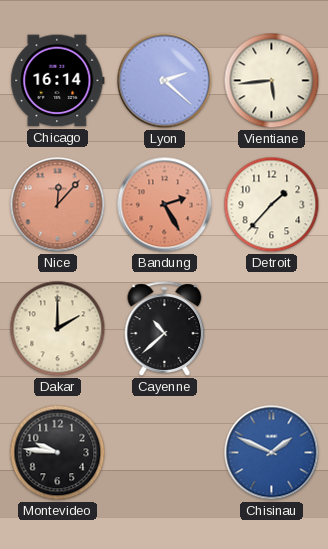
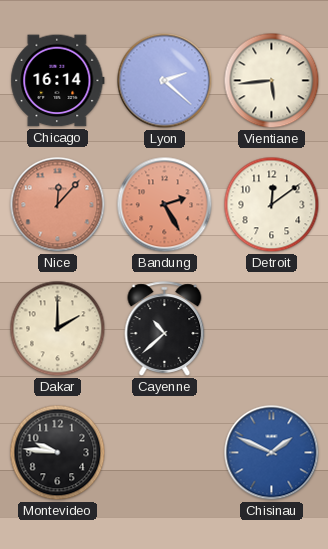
Detroit: 1:37 -> 12:09
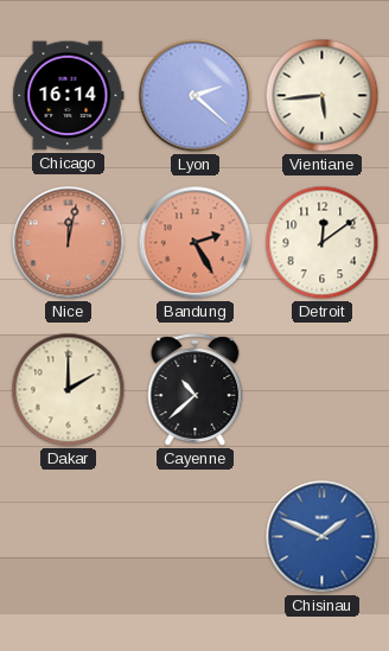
Nice: 12:07 -> 12:02
Montevideo: 9:46 -> none
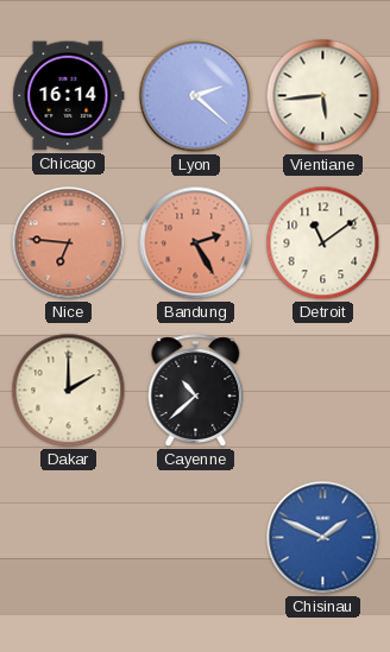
Nice: 12:02 -> 6:46
Detroit: 12:09 -> 11:09
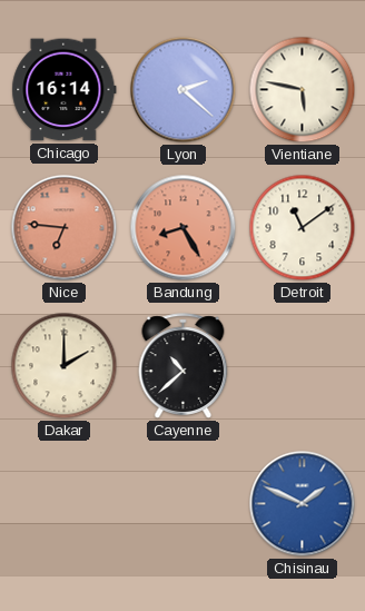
Vientiane: 5:44 -> 5:47
Bandung: 2:25 -> 8:25
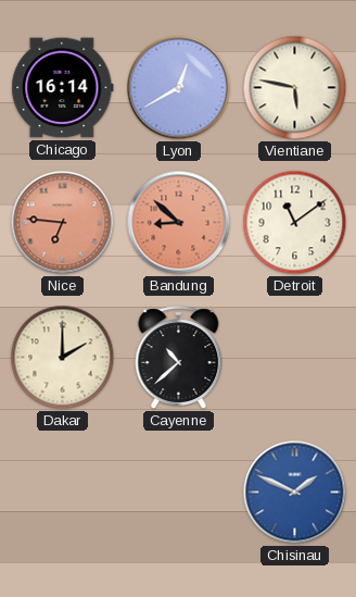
Lyon: 2:22 -> 12:40
Bandung: 8:25 -> 8:52
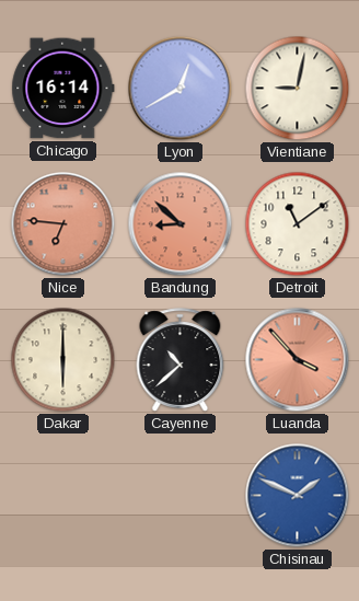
Vientiane: 5:47 -> 9:02
Dakar: 2:00 -> 6:00
Luanda: none -> 3:53
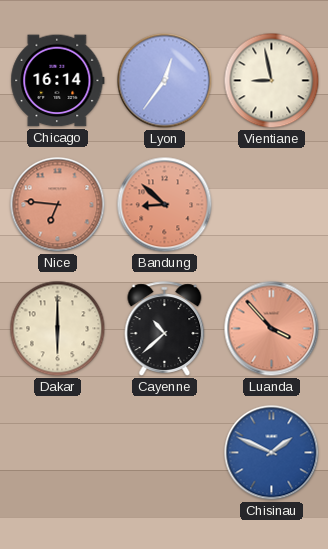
Lyon: 12:40 -> 12:36
Vientiane: 9:02 -> 8:58
Detroit: 11:09 -> none
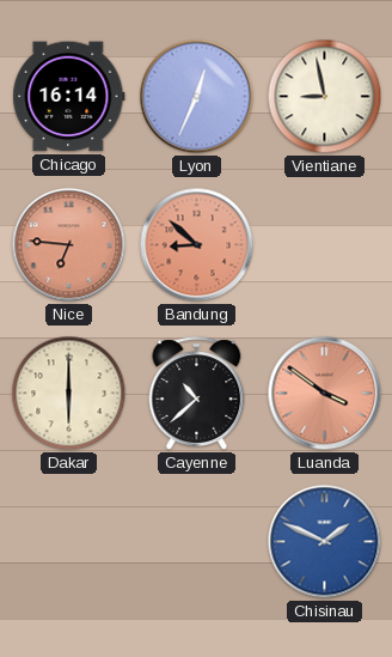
Lyon: 12:36 -> 12:34
Luanda: 3:53 -> 3:51
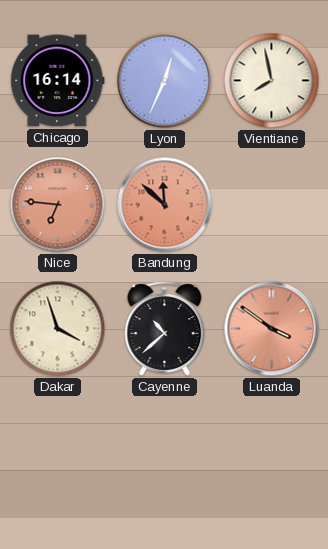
Vientiane: 8:58 -> 7:58
Bandung: 8:52 -> 11:52
Dakar: 6:00 -> 3:57
Chisinau: 1:49 -> none
